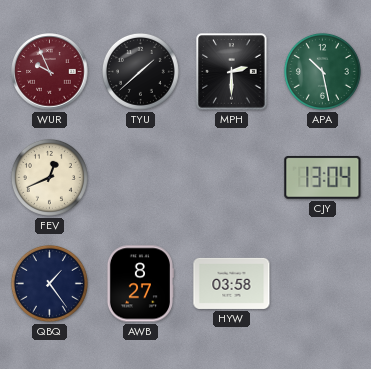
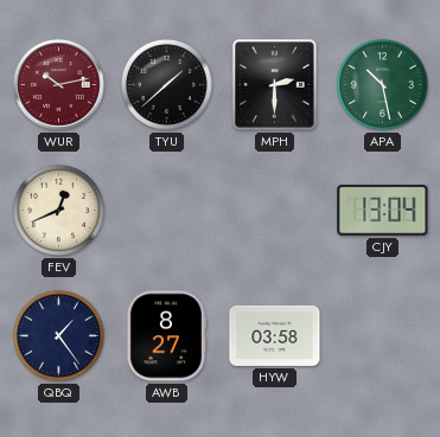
WUR: 9:56 -> 10:13
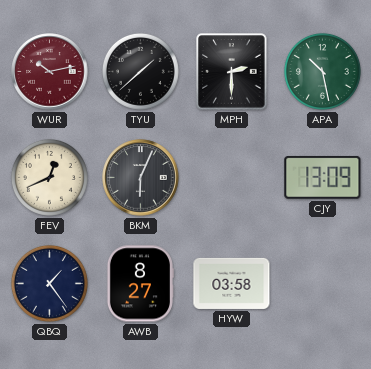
BKM: none -> 6:04
CJY: 13:04 -> 13:09
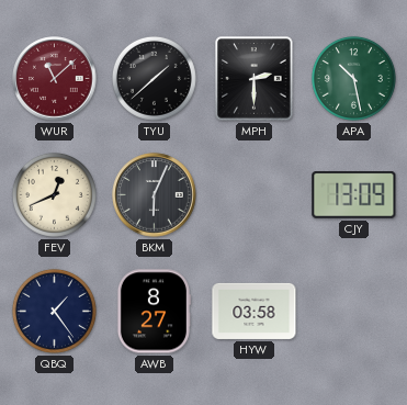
WUR: 10:13 -> 11:08
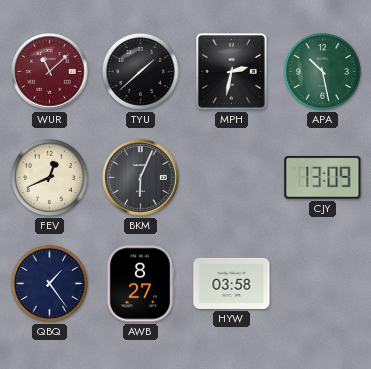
MPH: 2:30 -> 2:32
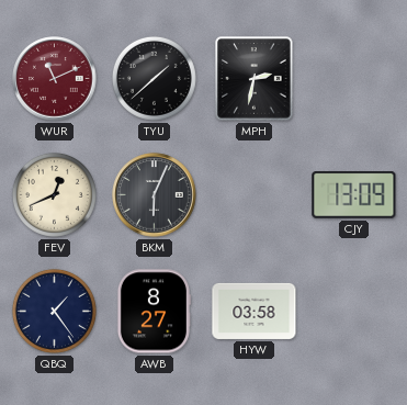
WUR: 11:08 -> 11:11
APA: 10:28 -> none
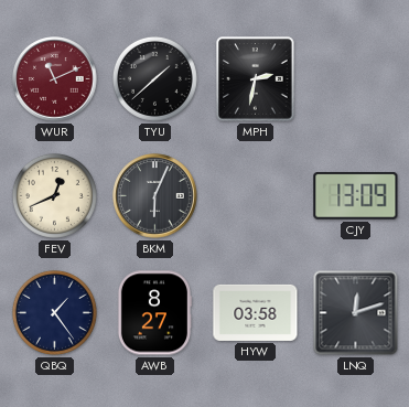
LNQ: none -> 12:12
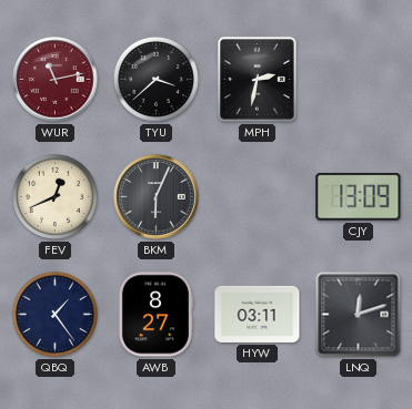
WUR: 11:11 -> 11:13
TYU: 1:38 -> 3:38
HYW: 03:58 -> 03:11
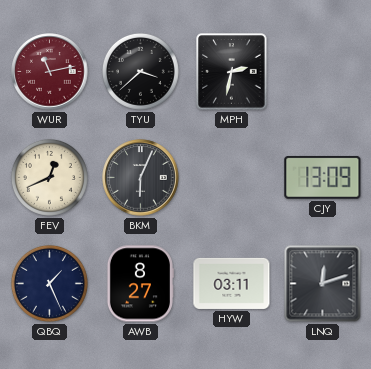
QBQ: 1:24 -> 1:26
